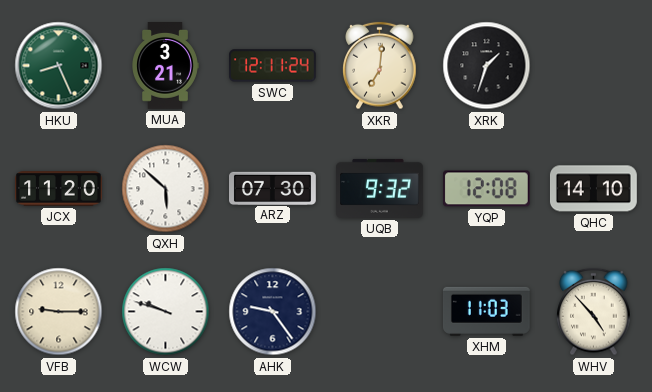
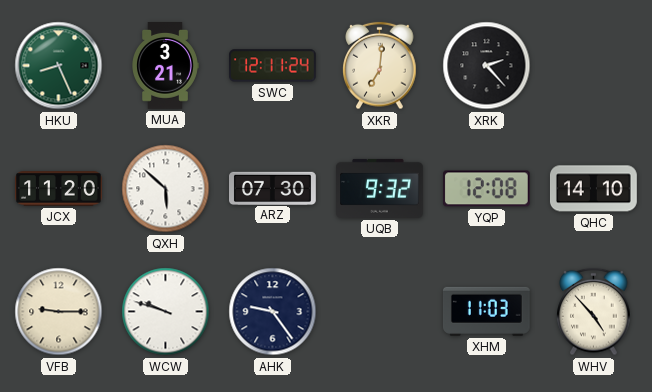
XRK: 1:33 -> 2:23
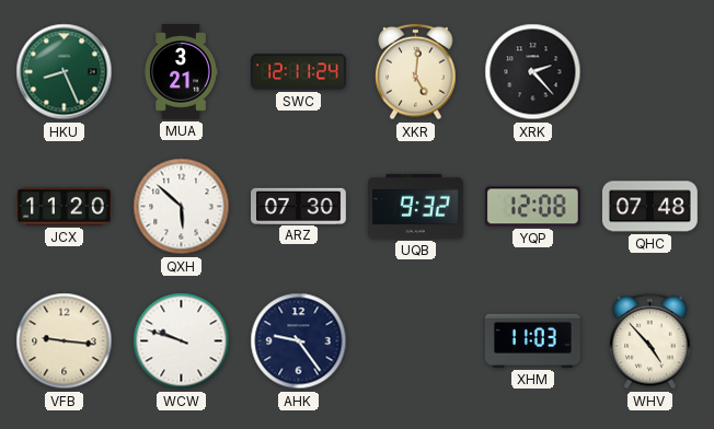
XKR: 7:01 -> 5:01
QHC: 14:10 -> 07:48
VFB: 9:15 -> 9:16
